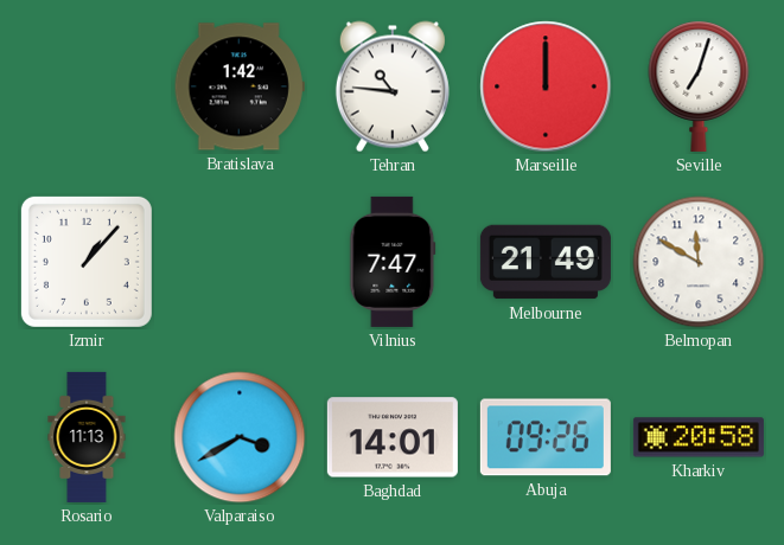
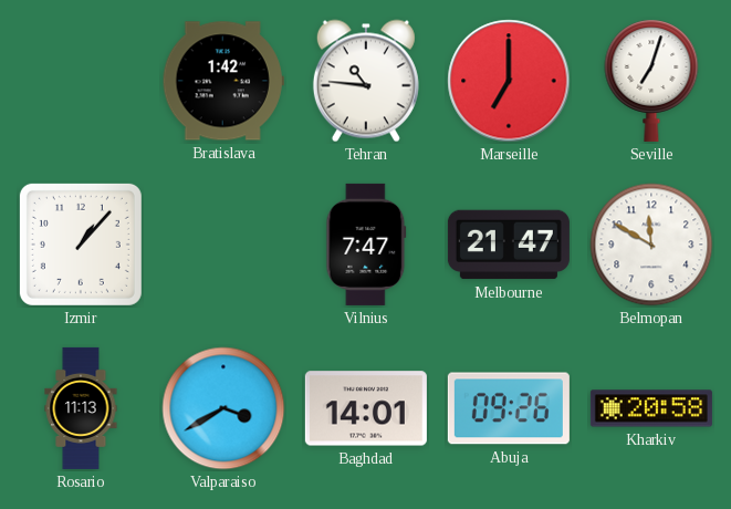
Marseille: 12:00 -> 7:00
Melbourne: 21:49 -> 21:47
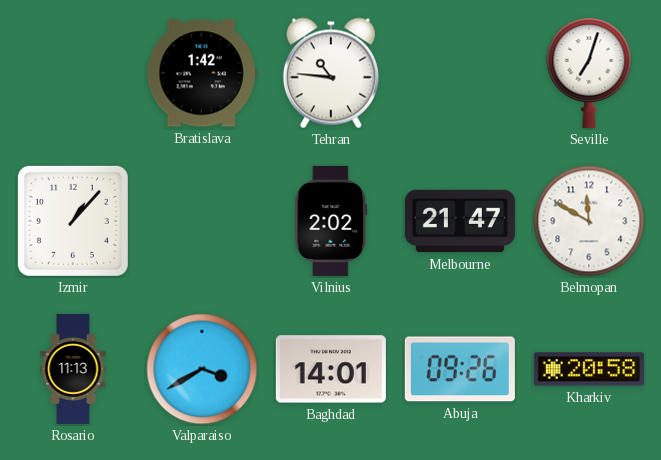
Marseille: 7:00 -> none
Vilnius: 7:47 -> 2:02
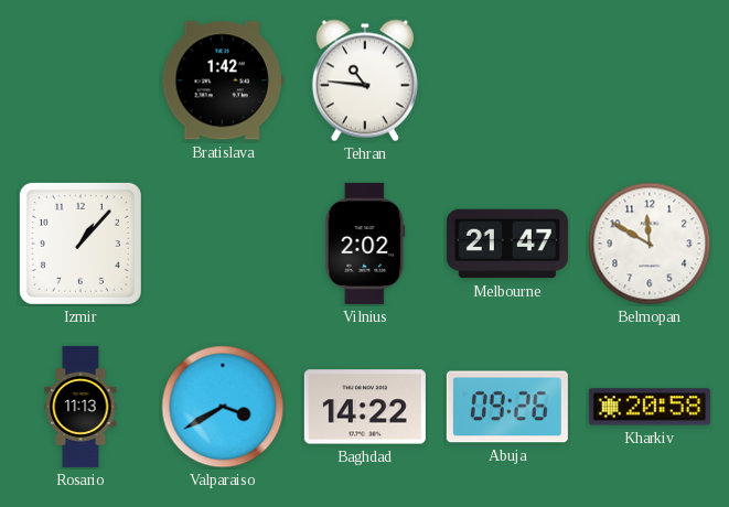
Seville: 7:03 -> none
Baghdad: 14:01 -> 14:22
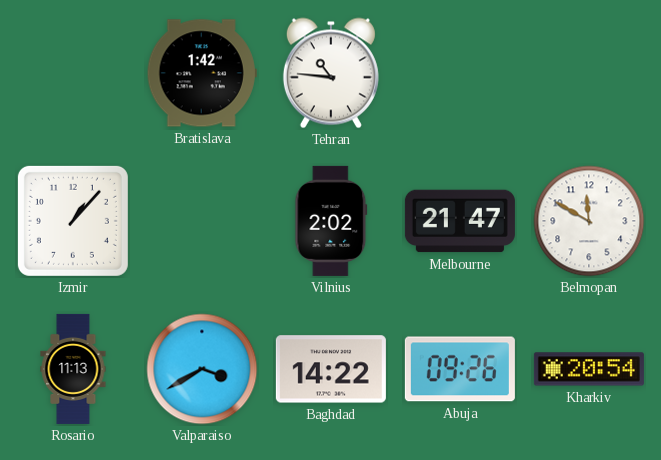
Kharkiv: 20:58 -> 20:54
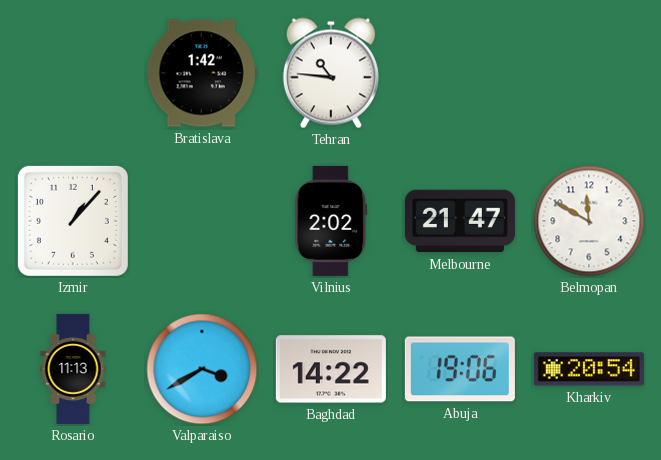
Abuja: 09:26 -> 19:06
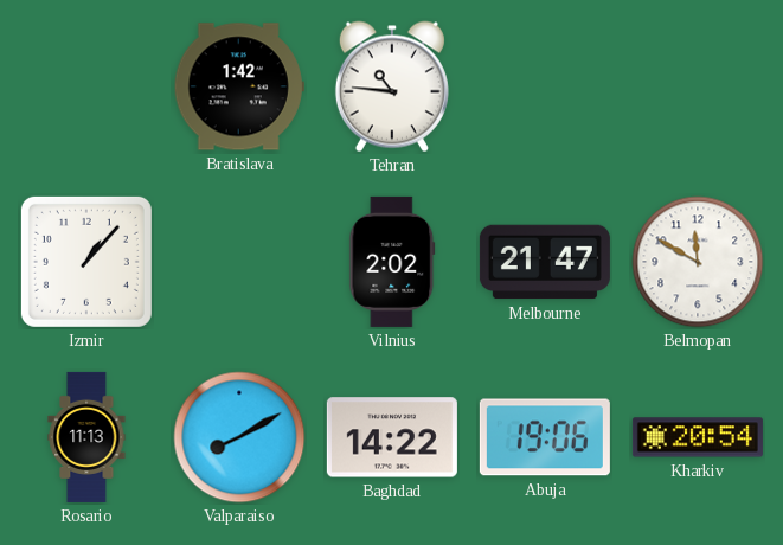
Valparaiso: 3:40 -> 8:10
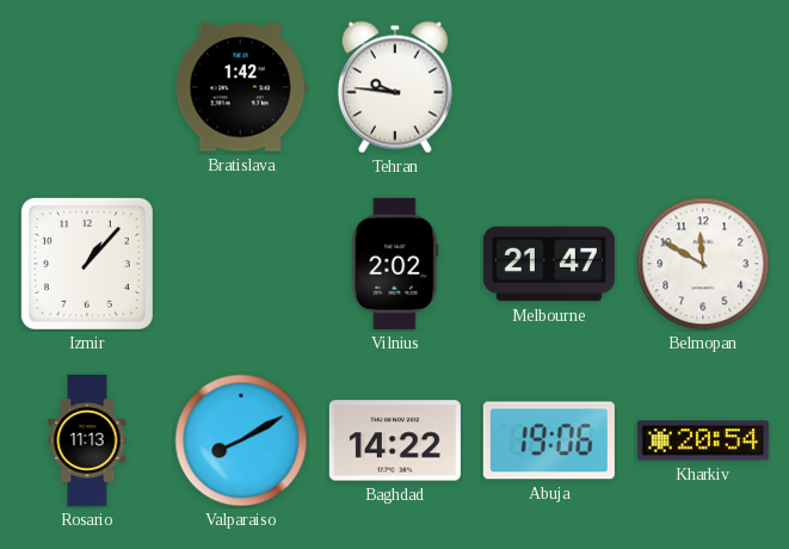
Tehran: 10:46 -> 9:46
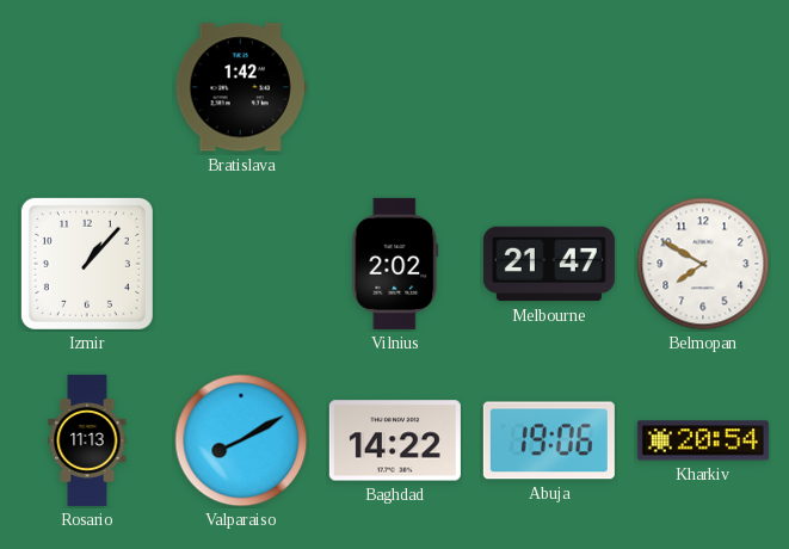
Tehran: 9:46 -> none
Belmopan: 11:50 -> 7:50
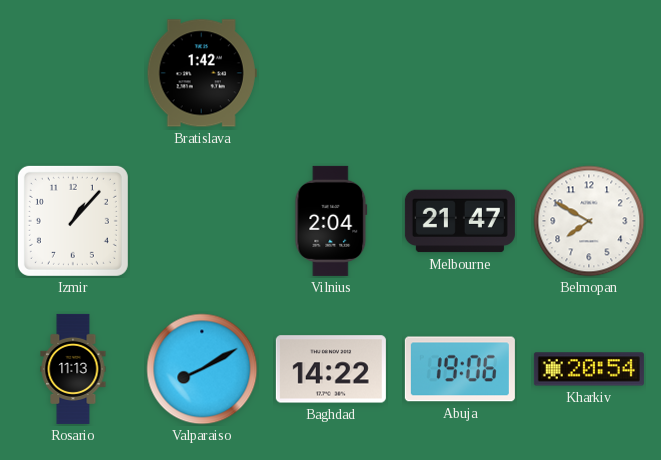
Vilnius: 2:02 -> 2:04
